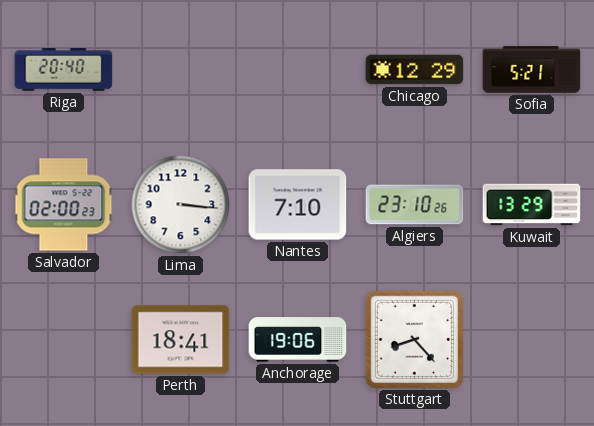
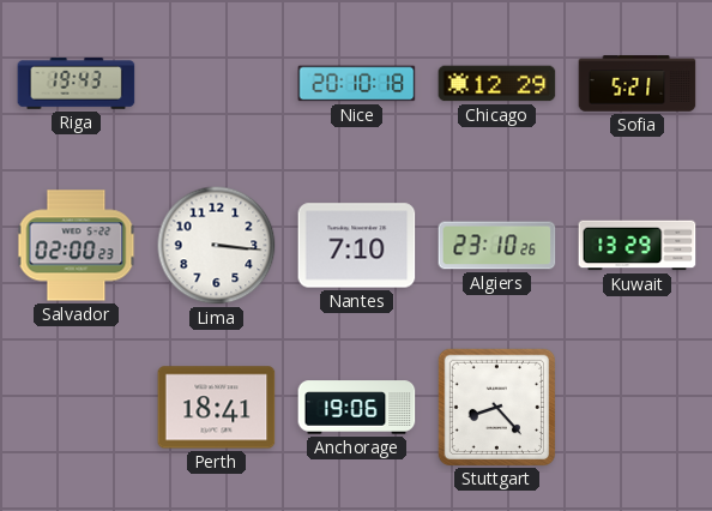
Riga: 20:40 -> 19:43
Nice: none -> 20:10
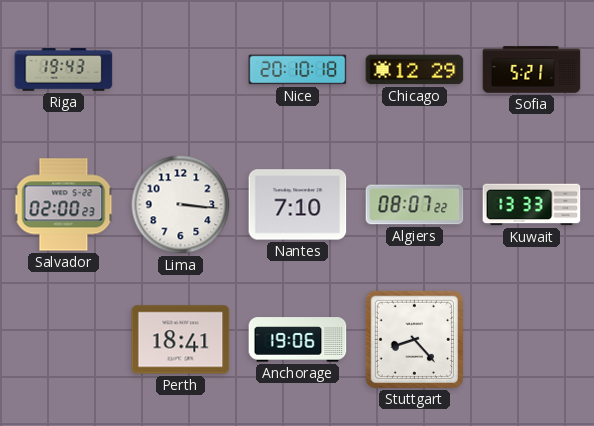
Algiers: 23:10 -> 08:07
Kuwait: 13:29 -> 13:33
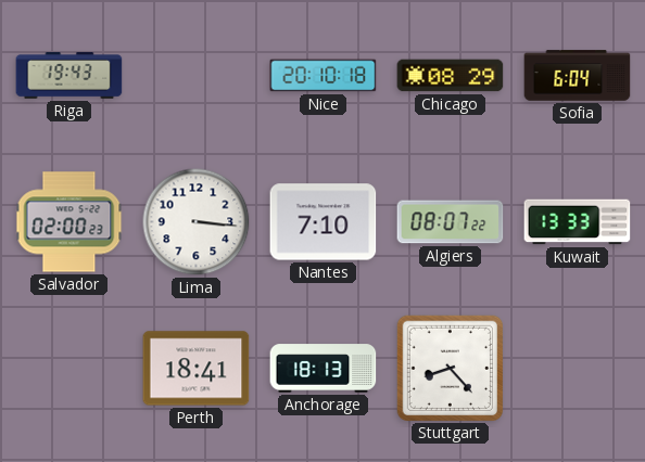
Chicago: 12:29 -> 08:29
Sofia: 5:21 -> 6:04
Anchorage: 19:06 -> 18:13
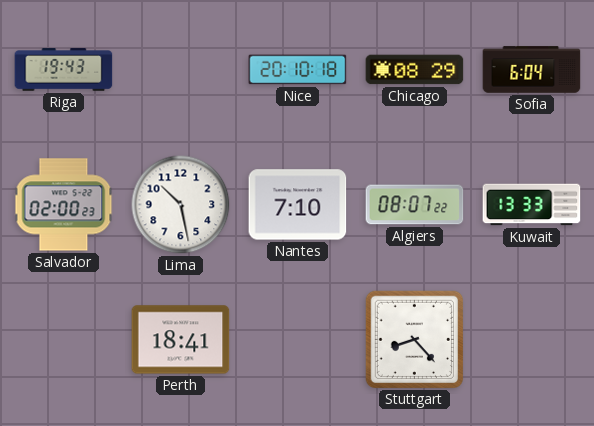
Lima: 3:16 -> 10:28
Anchorage: 18:13 -> none
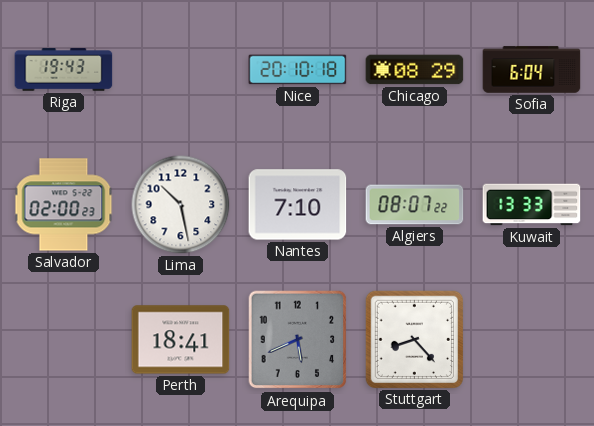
Arequipa: none -> 5:41
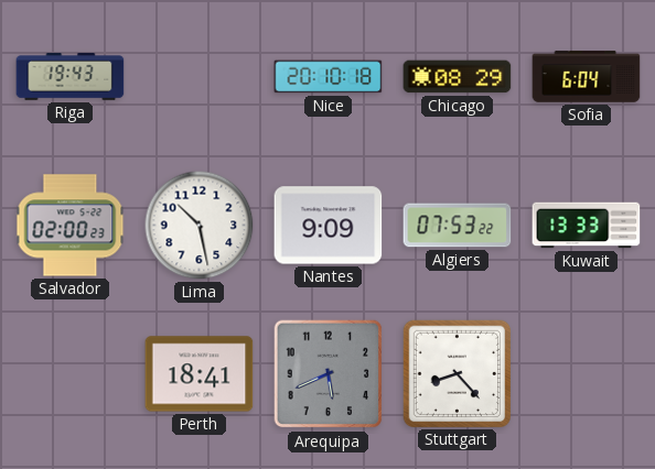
Nantes: 7:10 -> 9:09
Algiers: 08:07 -> 07:53
